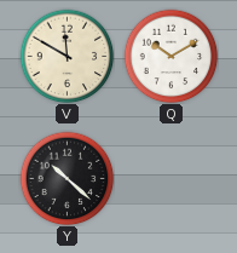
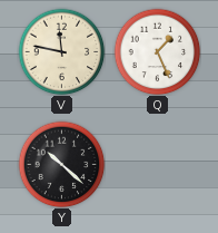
V: 11:50 -> 11:47
Q: 10:10 -> 1:26
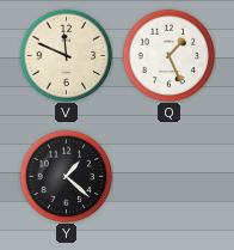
V: 11:47 -> 11:49
Y: 10:22 -> 1:22
